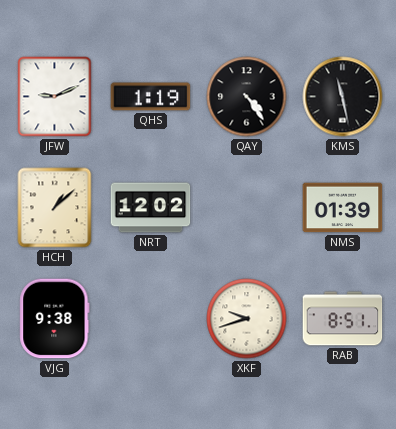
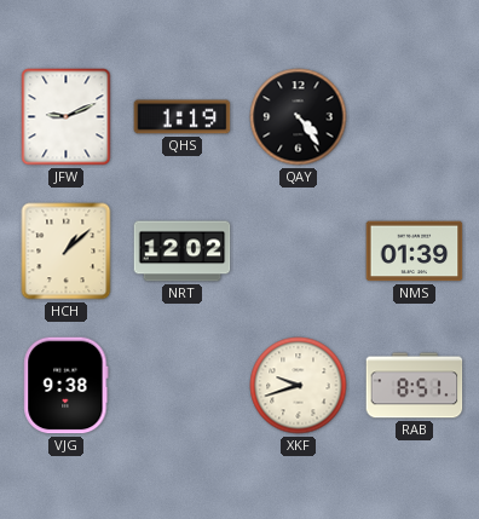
KMS: 11:28 -> none
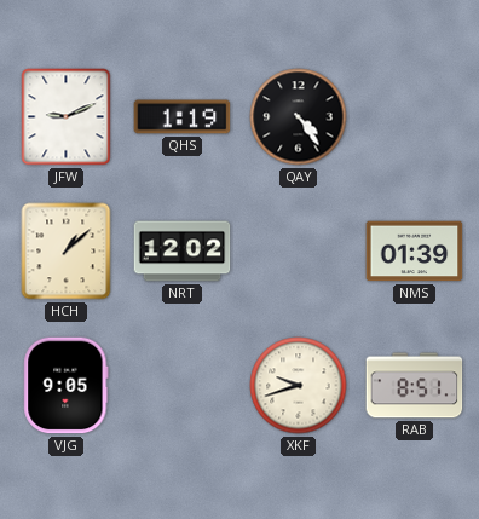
VJG: 9:38 -> 9:05
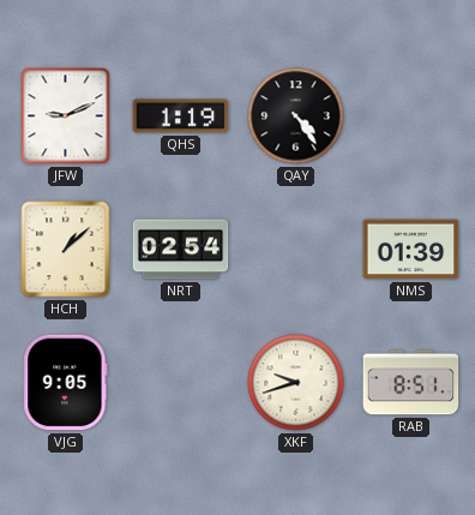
NRT: 12:02 -> 02:54
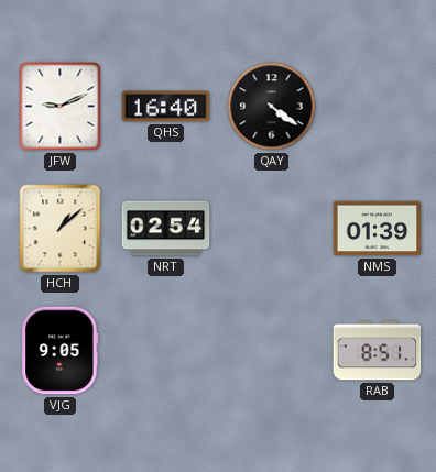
QHS: 1:19 -> 16:40
QAY: 4:24 -> 4:21
XKF: 9:42 -> none
